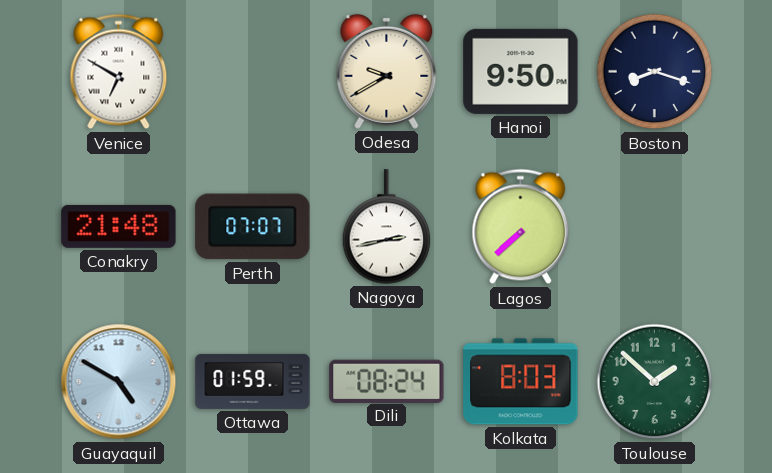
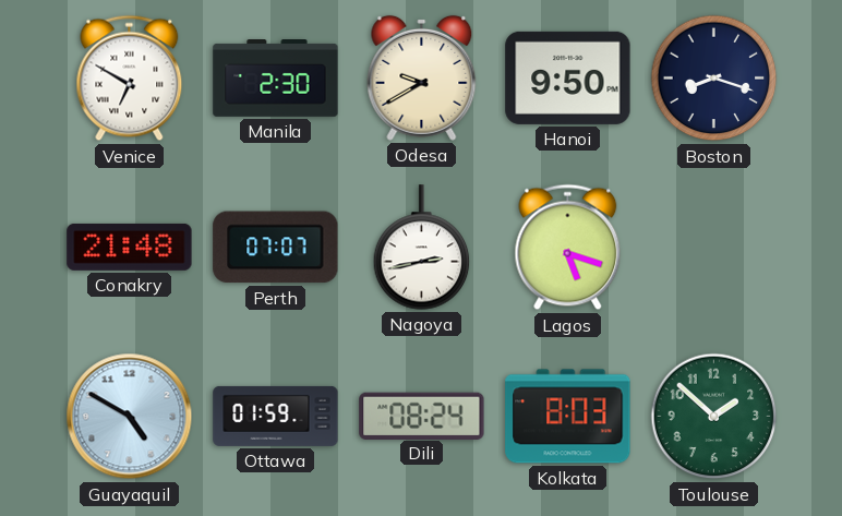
Manila: none -> 2:30
Lagos: 7:38 -> 5:18
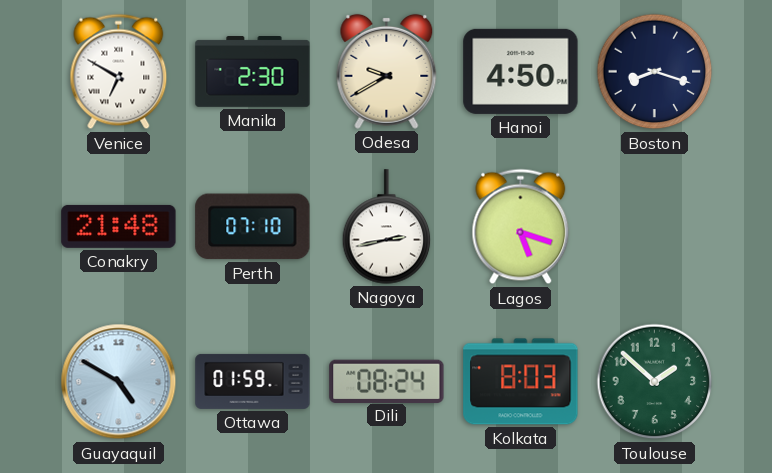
Hanoi: 9:50 -> 4:50
Perth: 07:07 -> 07:10
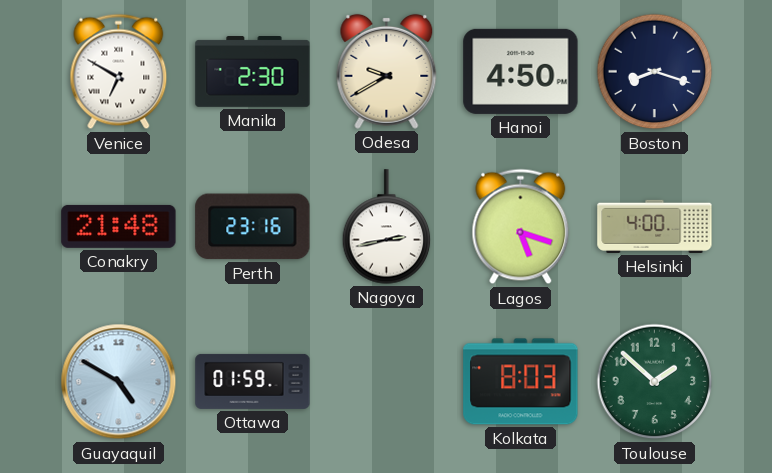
Perth: 07:10 -> 23:16
Helsinki: none -> 4:00
Dili: 08:24 -> none
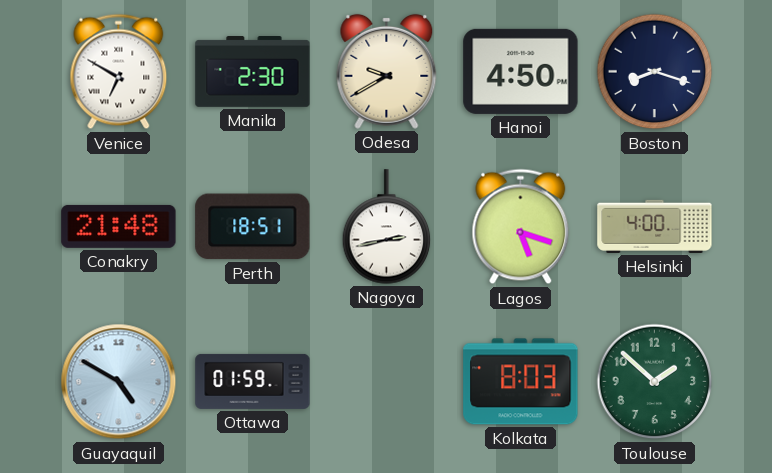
Perth: 23:16 -> 18:51
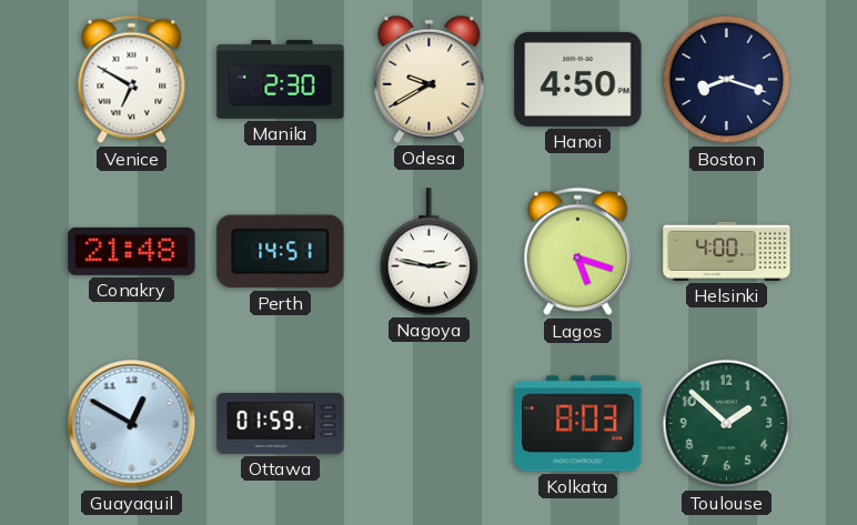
Perth: 18:51 -> 14:51
Nagoya: 2:43 -> 2:47
Guayaquil: 4:50 -> 12:50
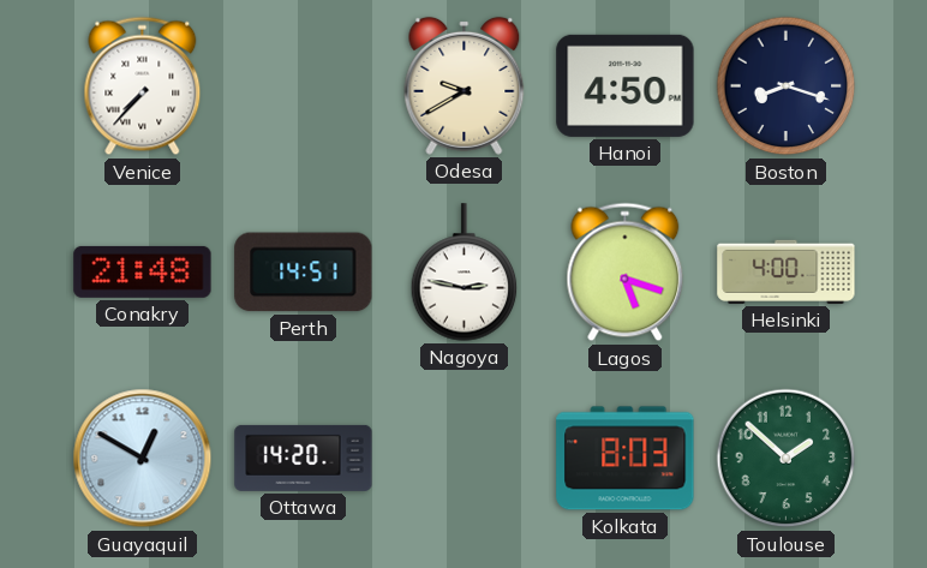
Venice: 6:50 -> 7:37
Manila: 2:30 -> none
Ottawa: 01:59 -> 14:20
